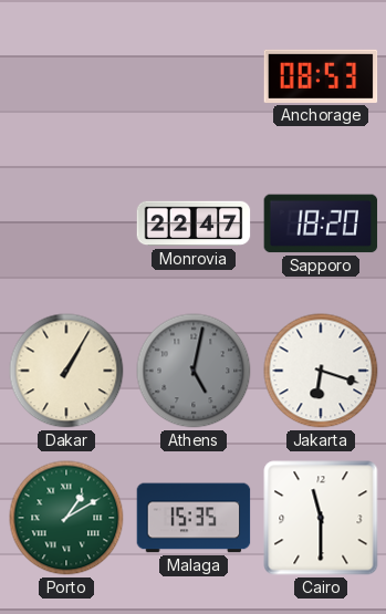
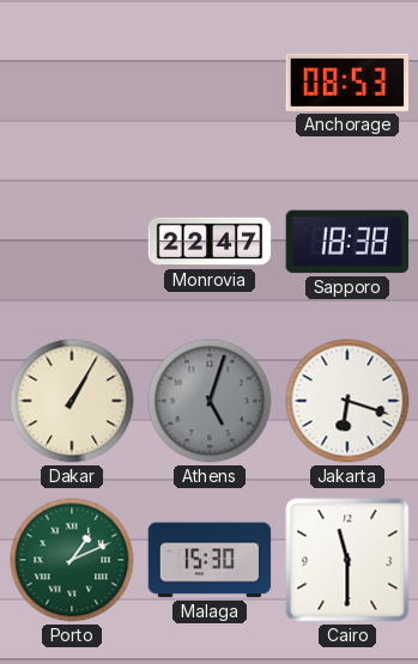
Sapporo: 18:20 -> 18:38
Athens: 5:02 -> 5:03
Porto: 1:10 -> 1:11
Malaga: 15:35 -> 15:30
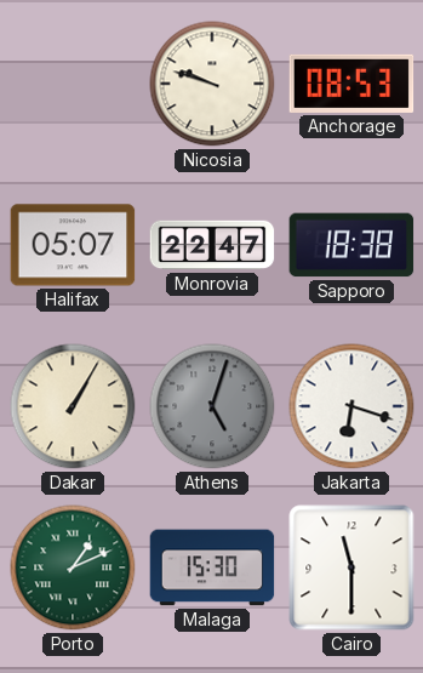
Nicosia: none -> 9:48
Halifax: none -> 05:07
